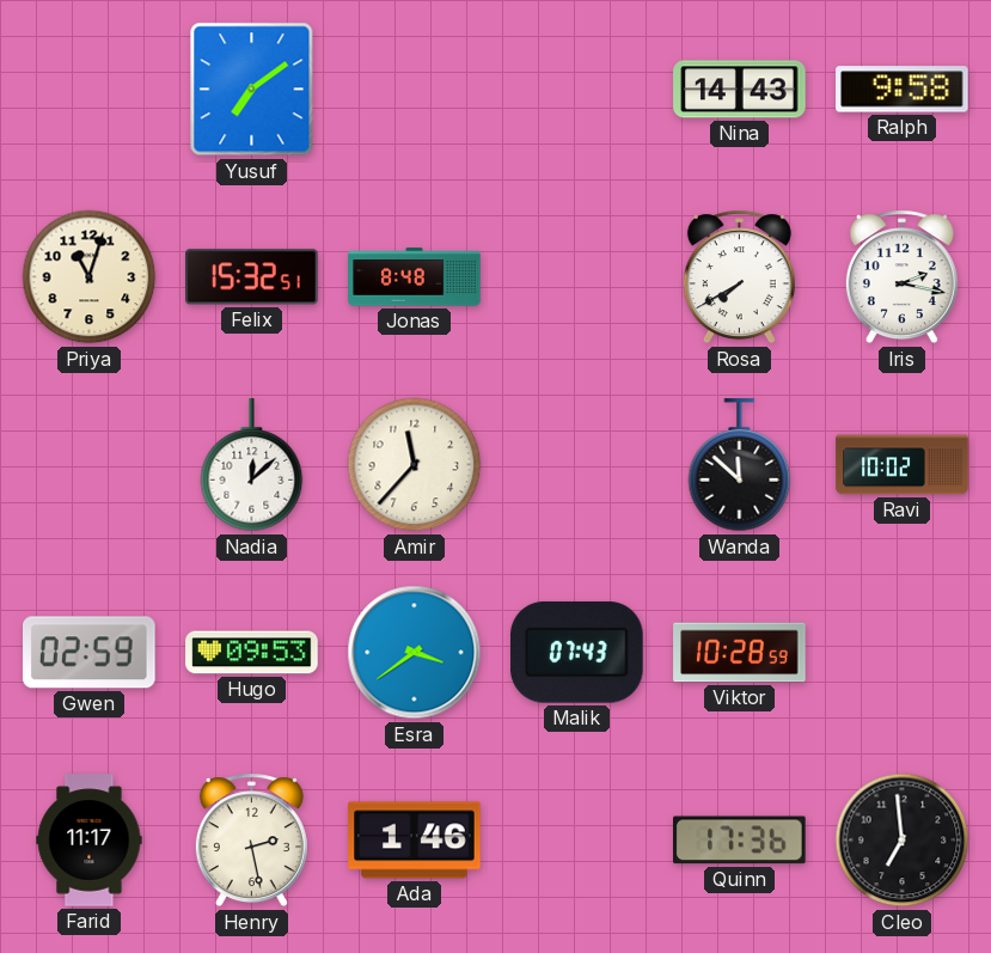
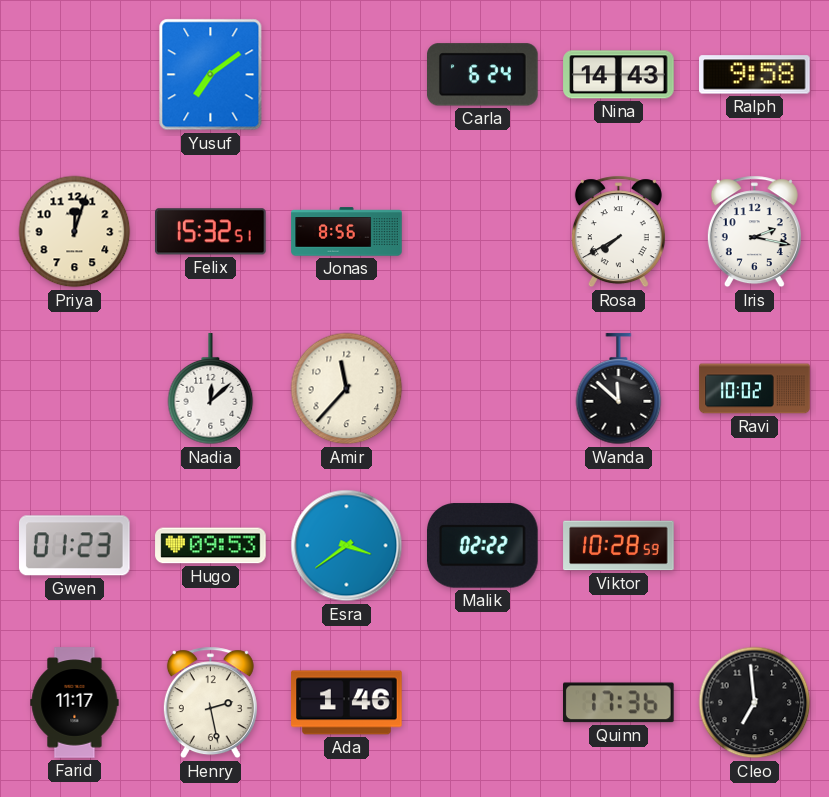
Carla: none -> 6:24
Priya: 11:03 -> 12:03
Jonas: 8:48 -> 8:56
Gwen: 02:59 -> 01:23
Malik: 07:43 -> 02:22
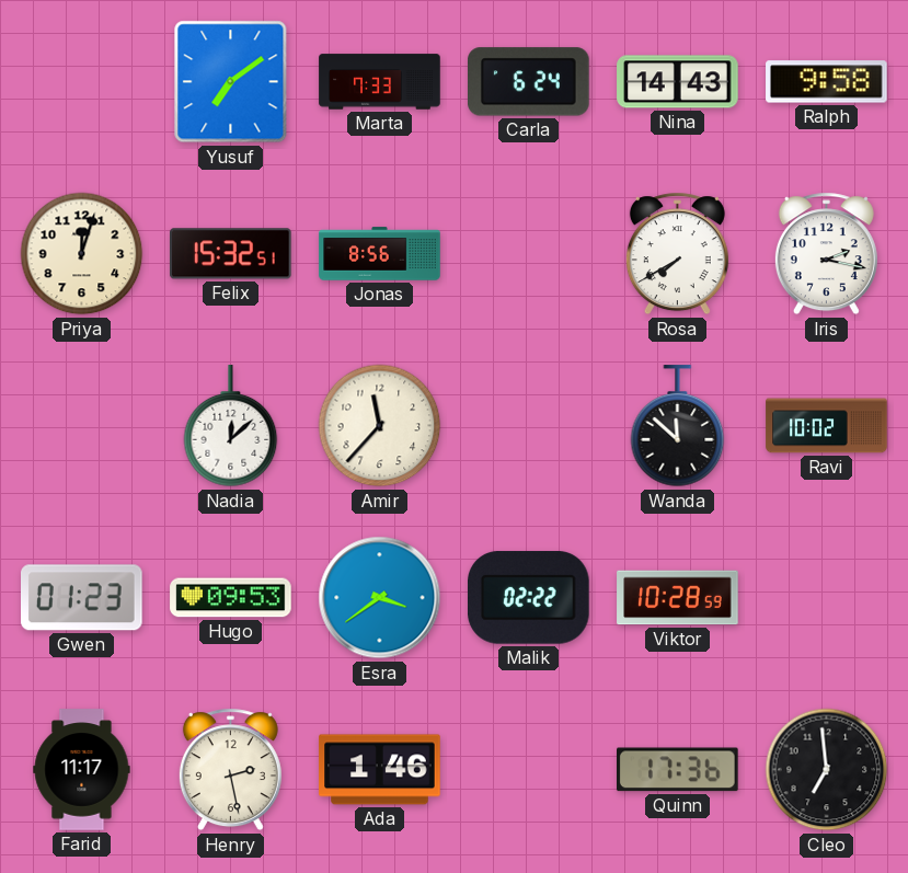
Marta: none -> 7:33
